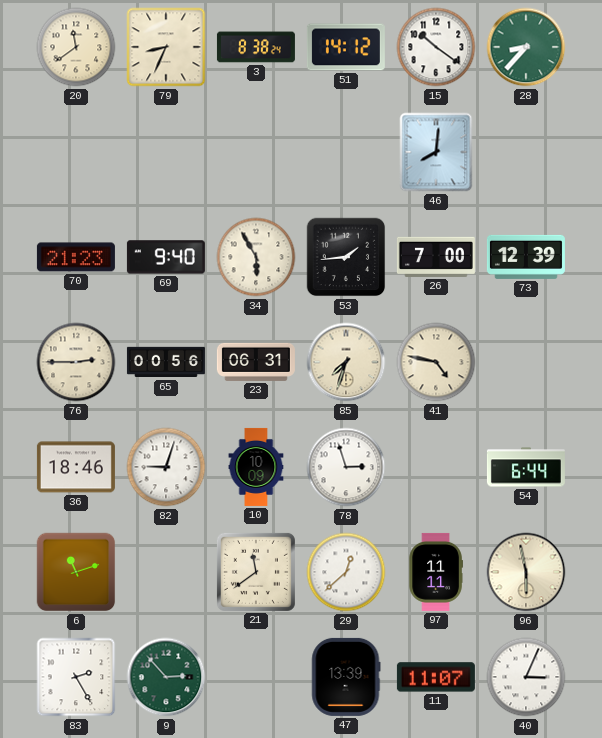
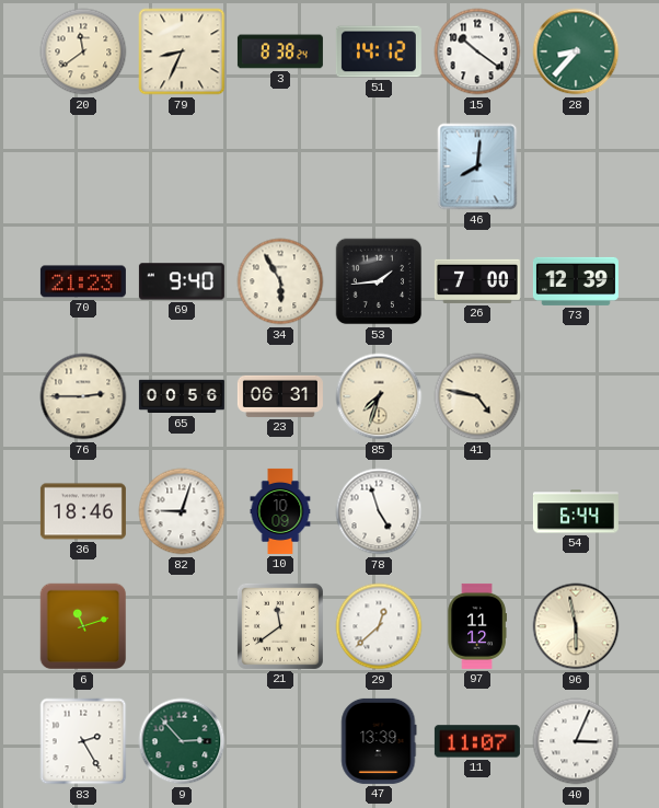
78: 2:57 -> 4:57
97: 11:11 -> 11:12
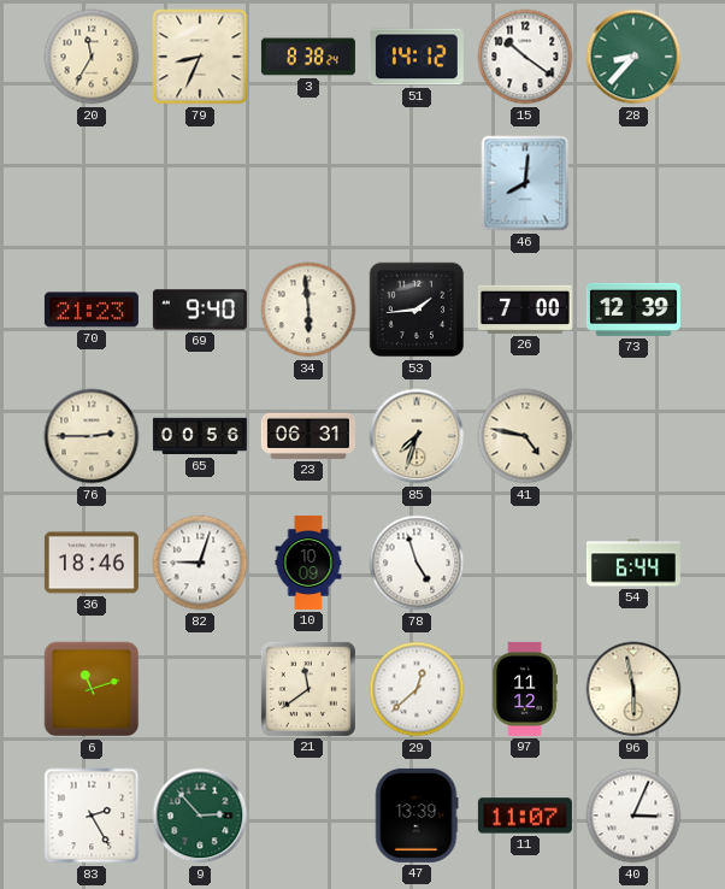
20: 11:39 -> 11:35
34: 5:55 -> 5:59
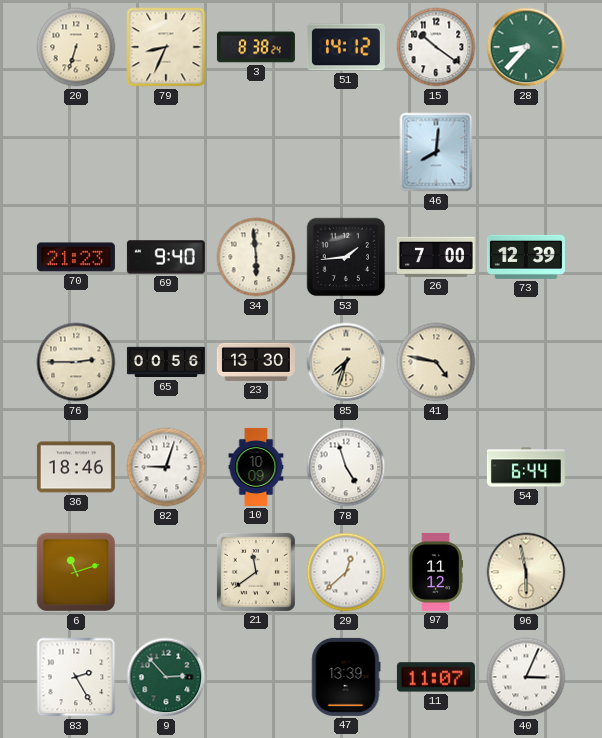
20: 11:35 -> 6:33
23: 06:31 -> 13:30
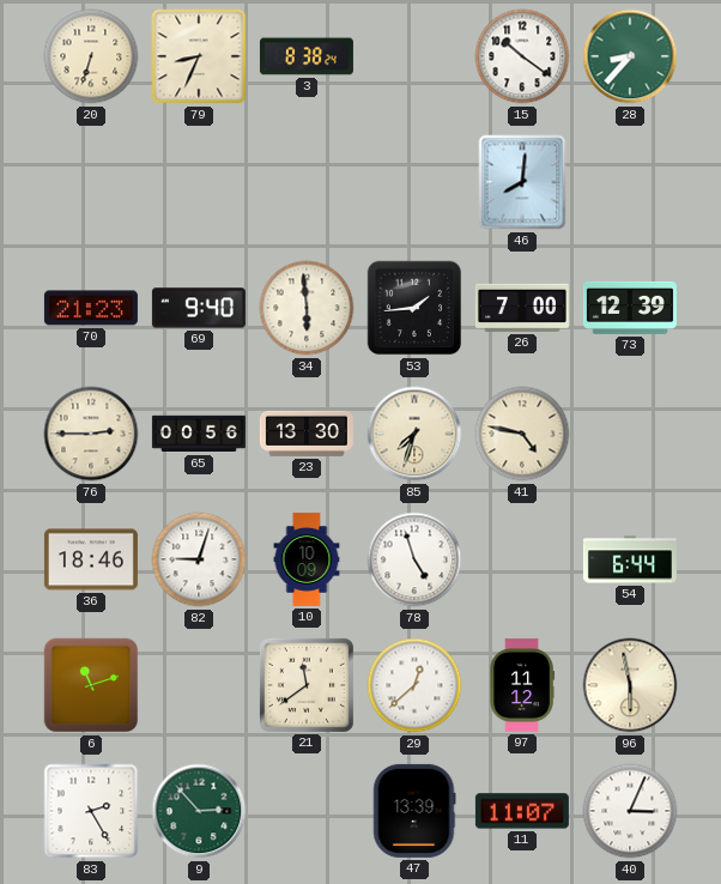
51: 14:12 -> none
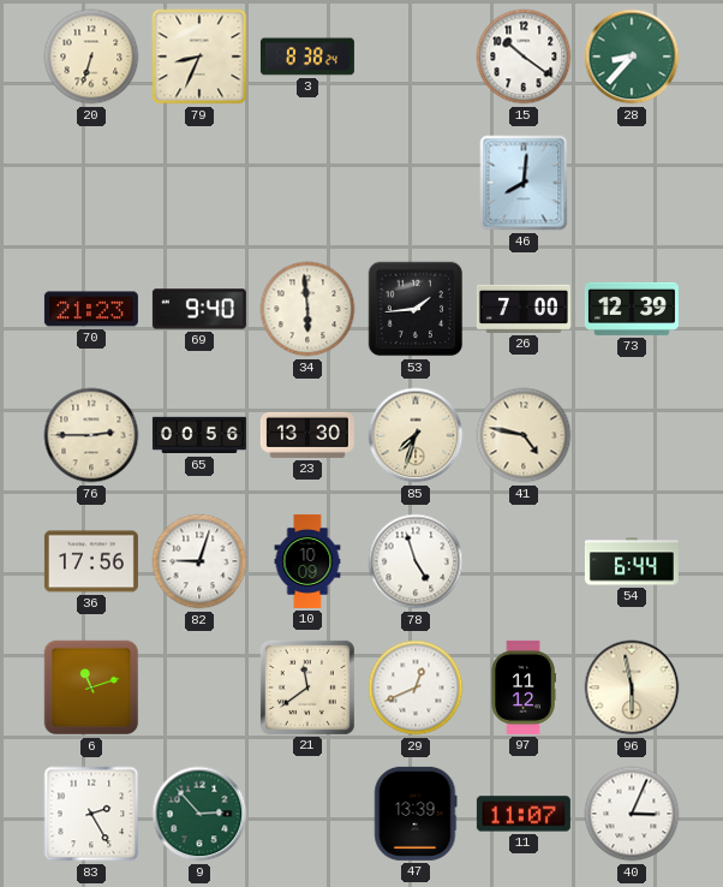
36: 18:46 -> 17:56
29: 12:38 -> 12:41
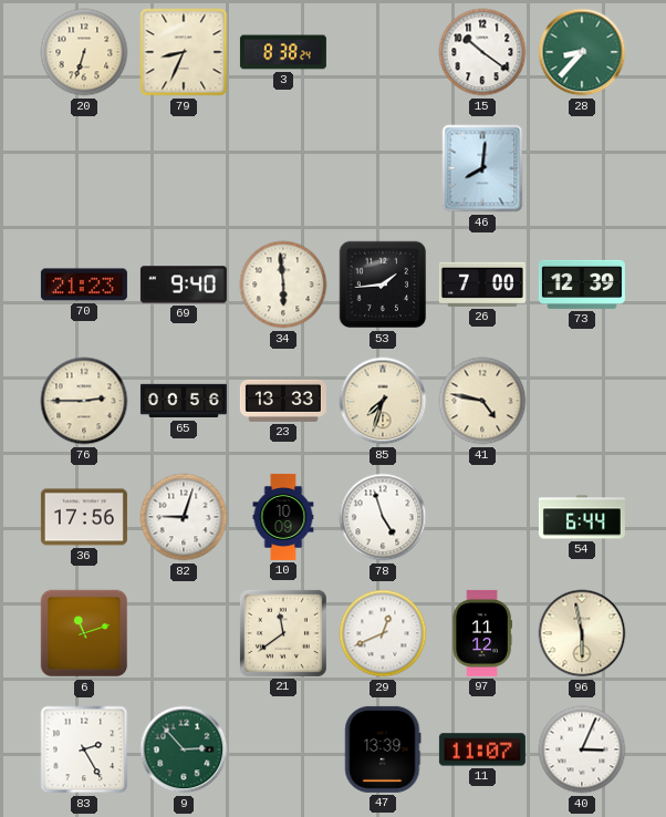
23: 13:30 -> 13:33
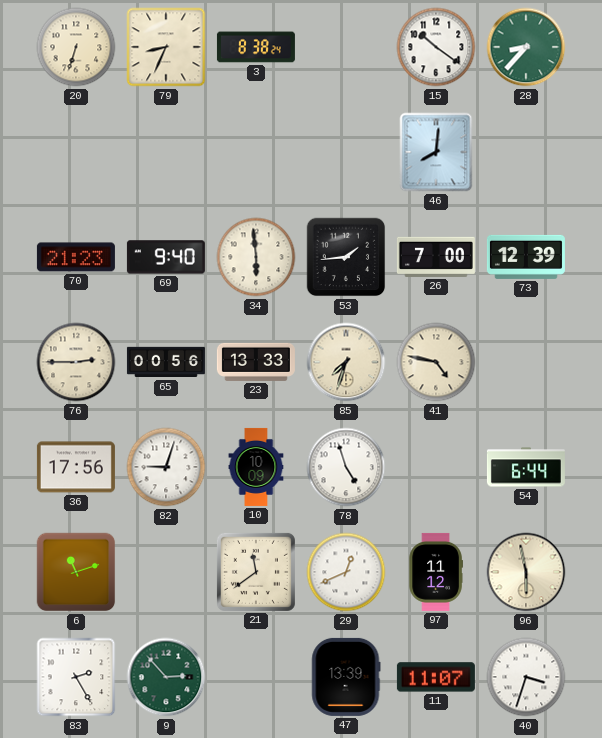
40: 3:04 -> 3:33
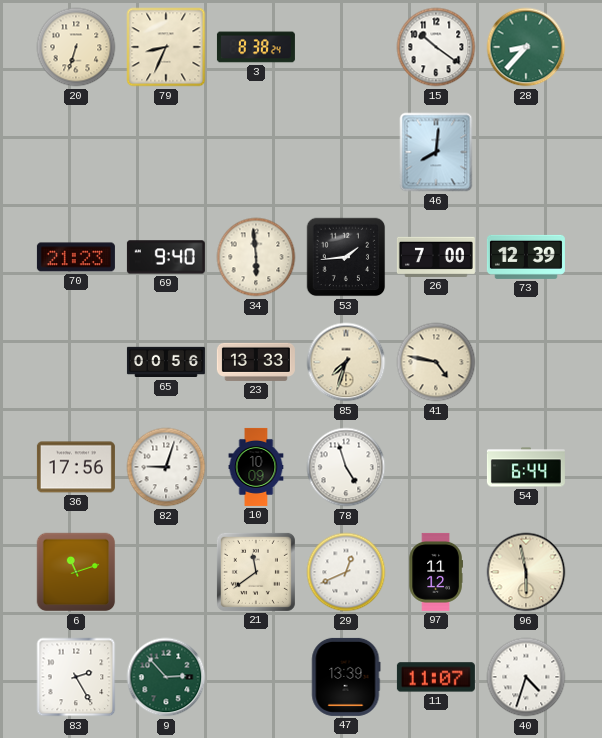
76: 2:45 -> none
40: 3:33 -> 4:33
